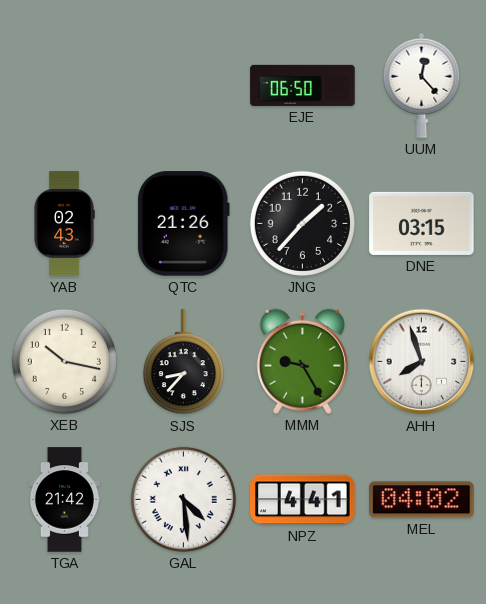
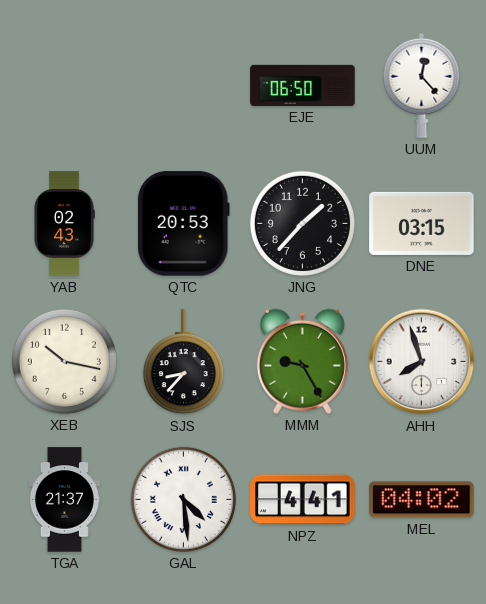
QTC: 21:26 -> 20:53
TGA: 21:42 -> 21:37
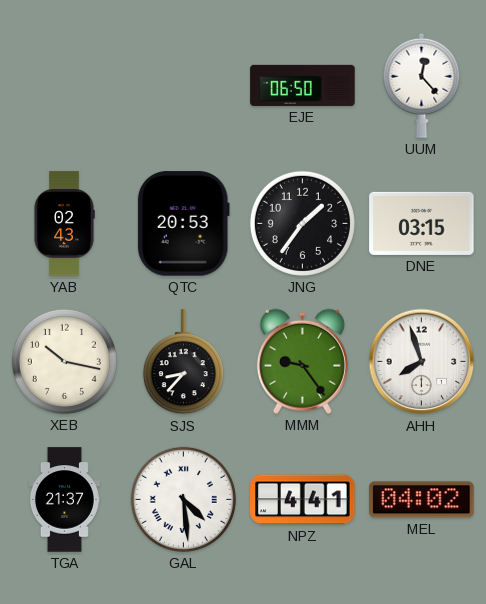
JNG: 1:37 -> 1:36
MMM: 9:25 -> 9:24
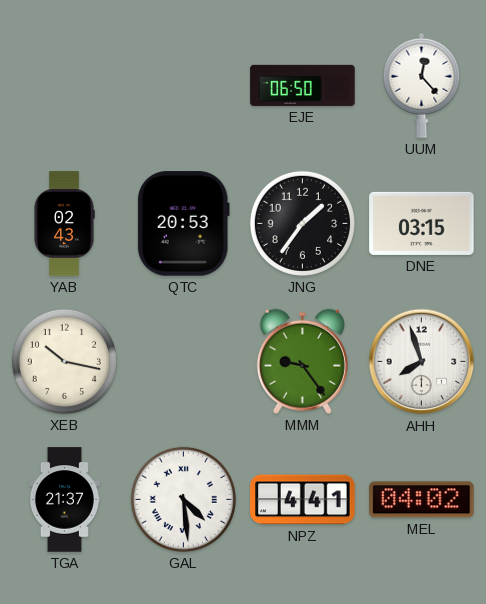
SJS: 8:37 -> none
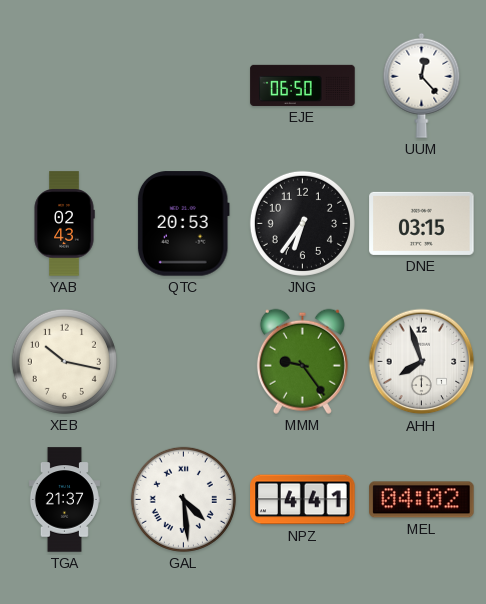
JNG: 1:36 -> 6:36
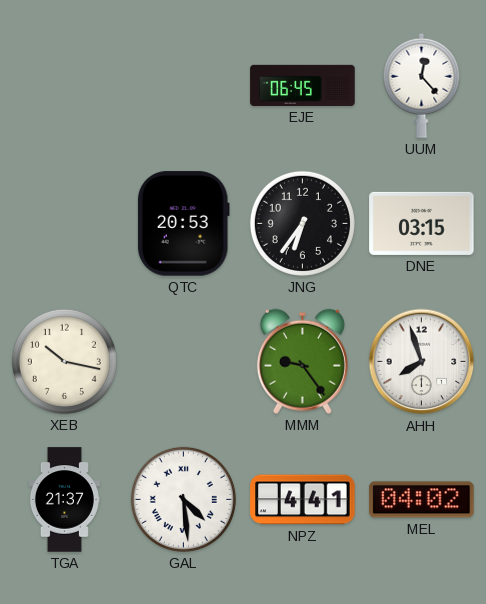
EJE: 06:50 -> 06:45
YAB: 02:43 -> none
